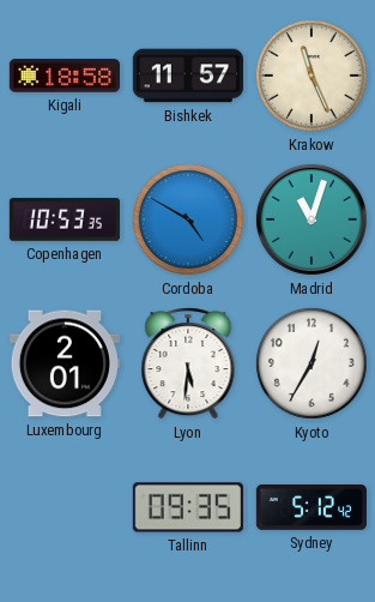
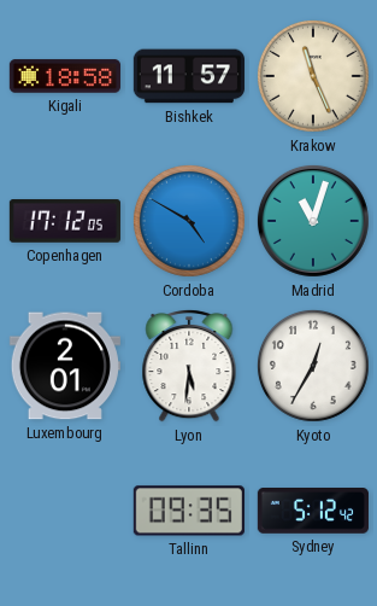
Copenhagen: 10:53 -> 17:12
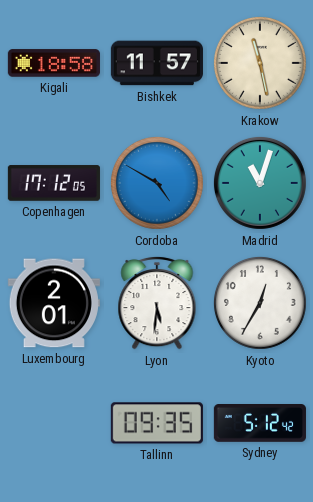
Krakow: 11:26 -> 11:28
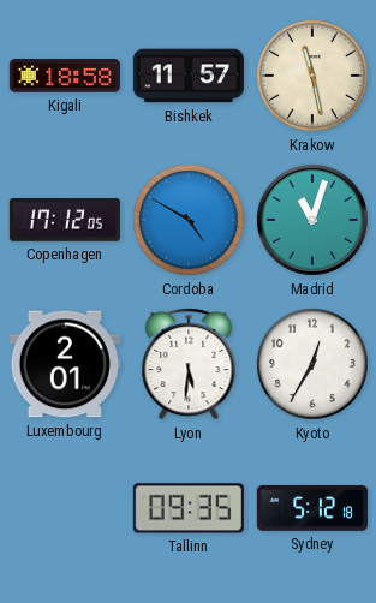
Sydney: 5:12:42 -> 5:12:18
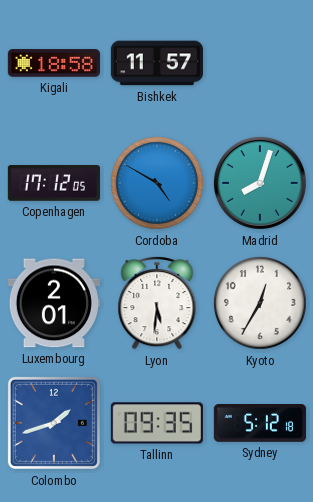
Krakow: 11:28 -> none
Madrid: 11:03 -> 8:03
Colombo: none -> 1:42
